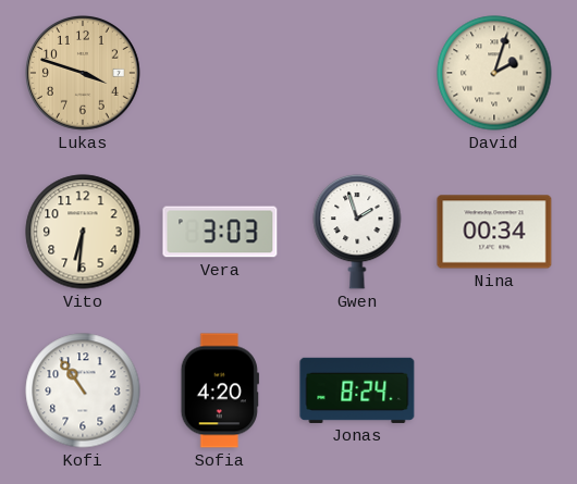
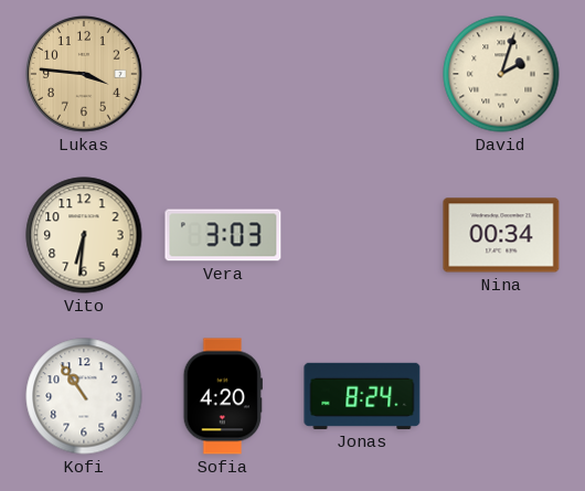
Lukas: 3:48 -> 3:46
Gwen: 1:57 -> none
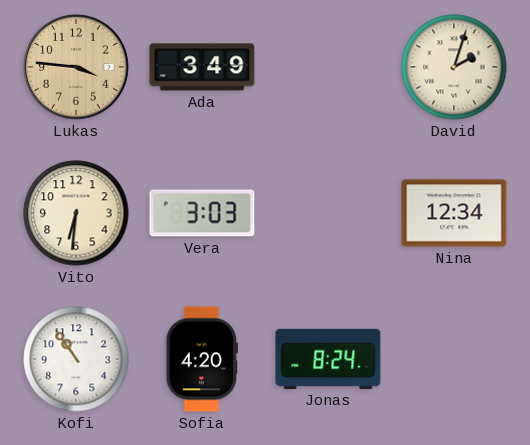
Ada: none -> 3:49
Nina: 00:34 -> 12:34
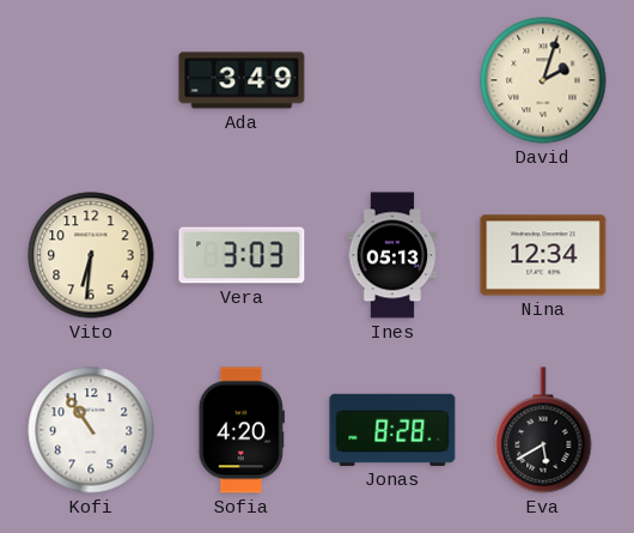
Lukas: 3:46 -> none
Ines: none -> 05:13
Jonas: 8:24 -> 8:28
Eva: none -> 5:40
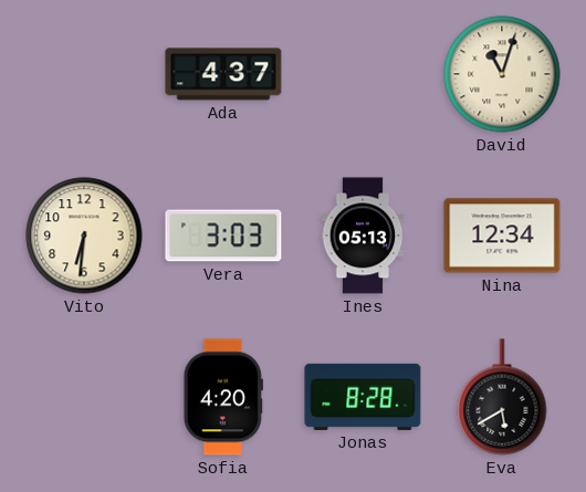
Ada: 3:49 -> 4:37
David: 2:03 -> 11:03
Kofi: 10:54 -> none
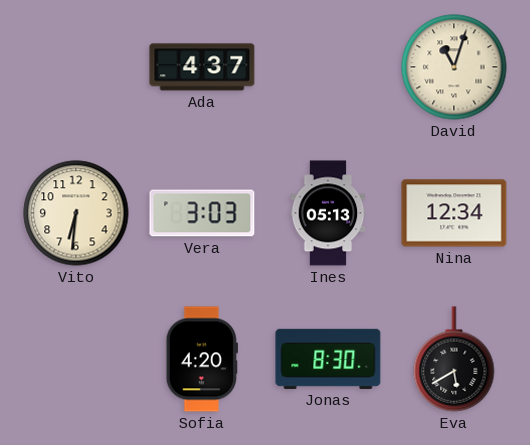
Jonas: 8:28 -> 8:30
